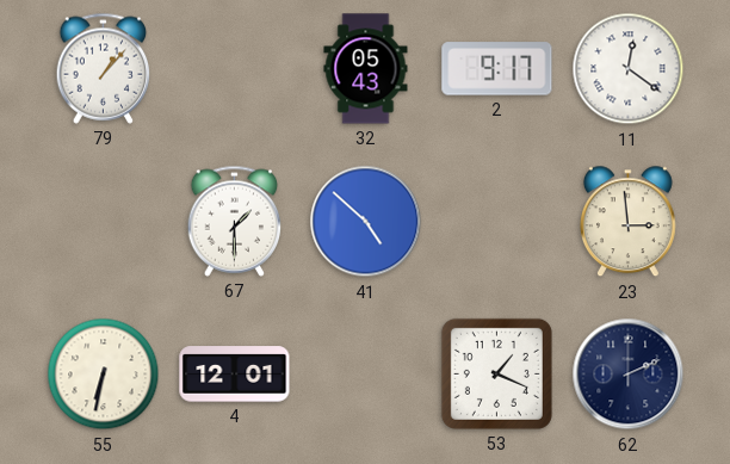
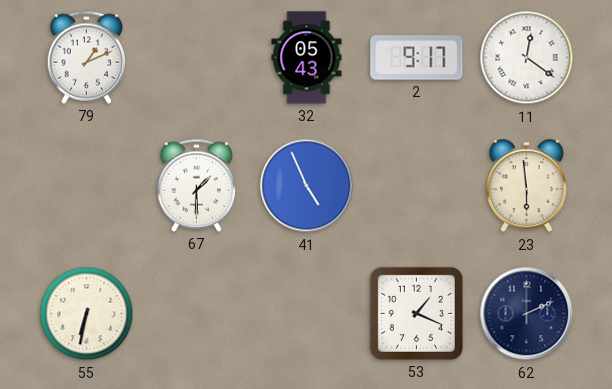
79: 1:07 -> 1:11
41: 4:52 -> 4:56
23: 2:59 -> 5:59
4: 12:01 -> none
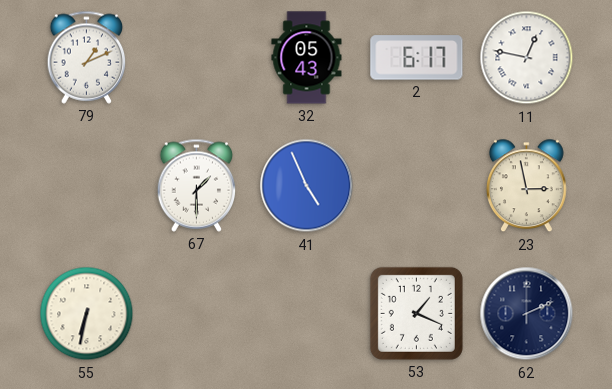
2: 9:17 -> 6:17
11: 12:21 -> 12:47
23: 5:59 -> 2:58
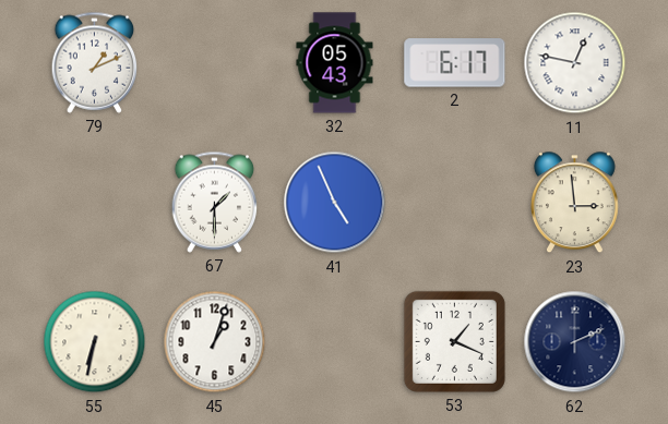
23: 2:58 -> 2:59
45: none -> 1:03
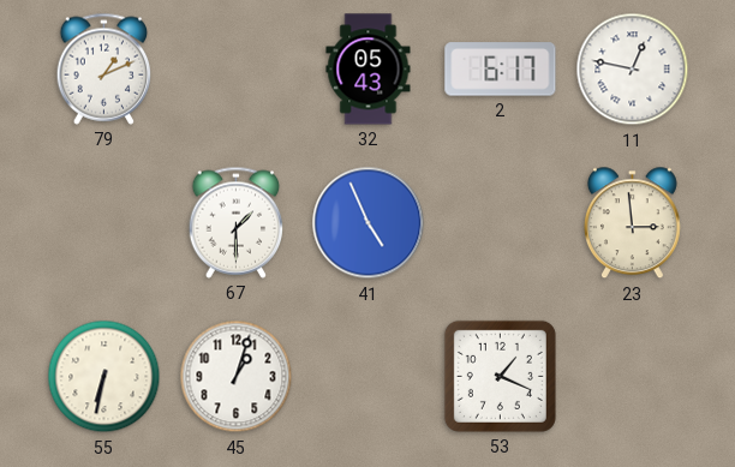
62: 2:11 -> none
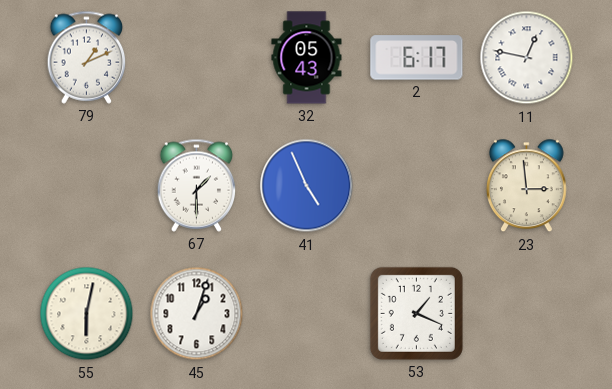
55: 6:32 -> 6:02
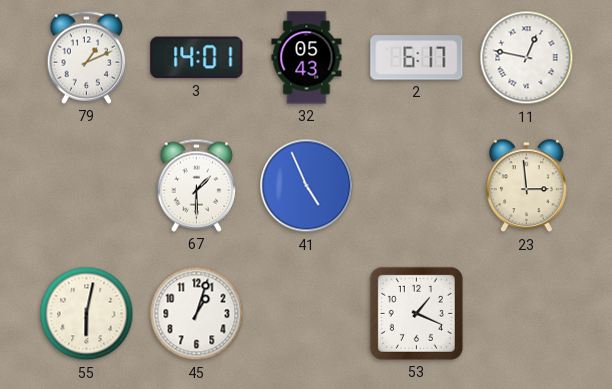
3: none -> 14:01
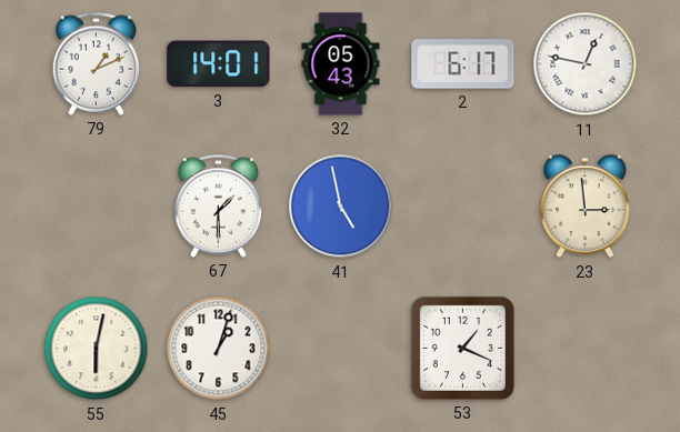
41: 4:56 -> 4:58
